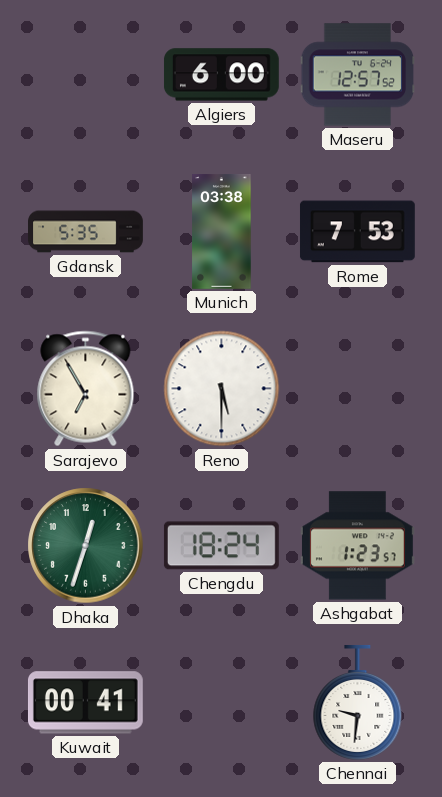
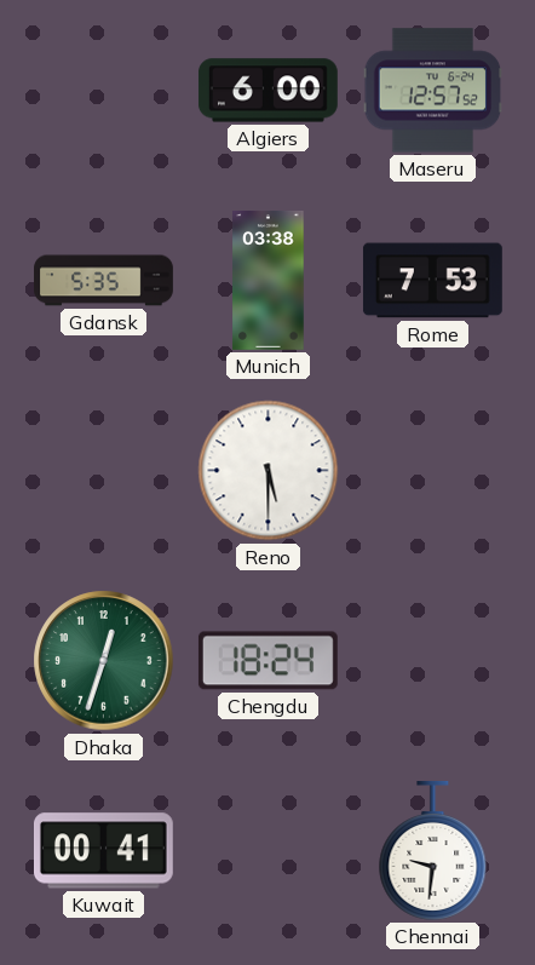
Sarajevo: 6:55 -> none
Ashgabat: 1:23 -> none
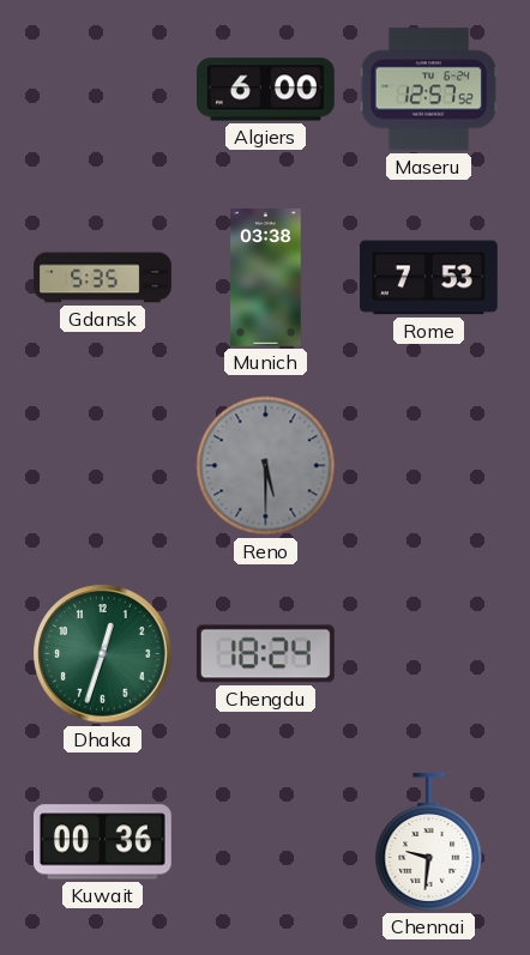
Reno dial: white -> grey
Kuwait: 00:41 -> 00:36
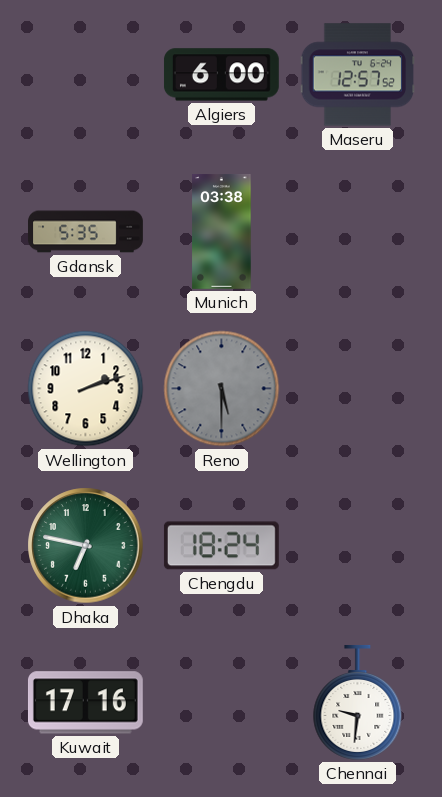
Rome: 7:53 -> none
Wellington: none -> 2:12
Dhaka: 12:33 -> 6:47
Kuwait: 00:36 -> 17:16
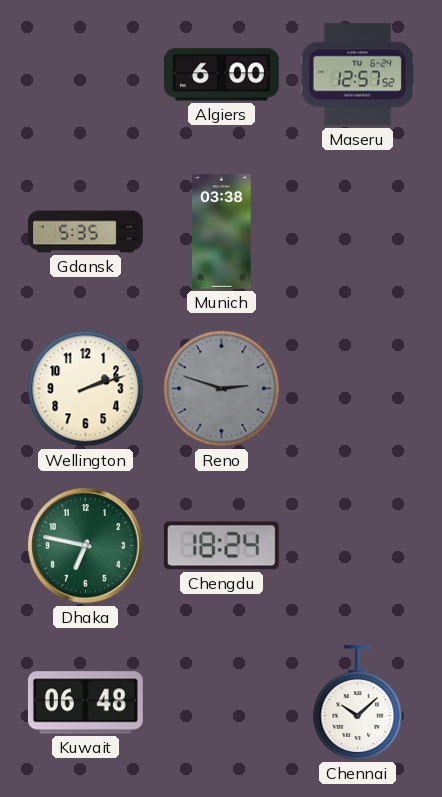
Reno: 5:30 -> 2:48
Kuwait: 17:16 -> 06:48
Chennai: 9:31 -> 10:08
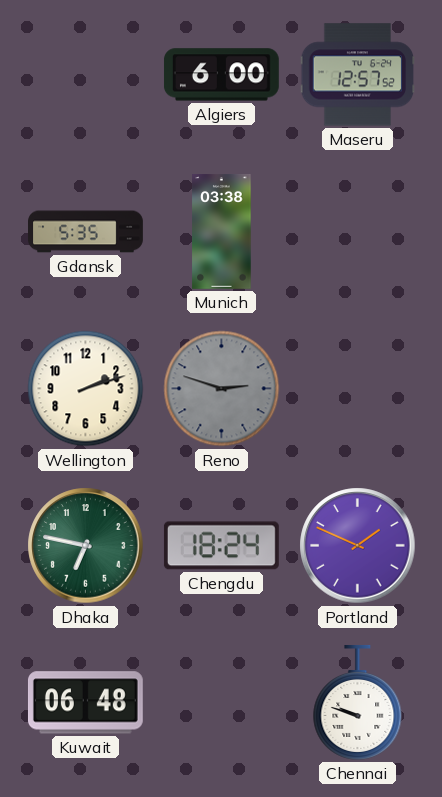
Portland: none -> 1:49
Chennai: 10:08 -> 9:48
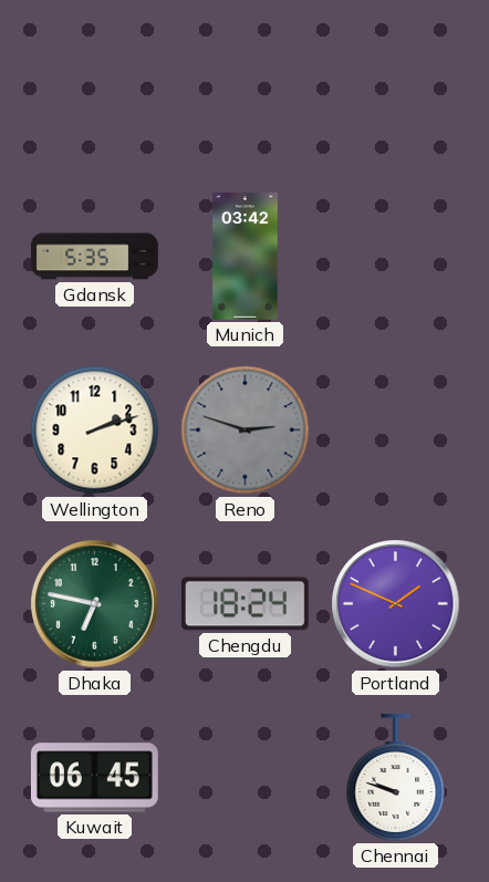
Algiers: 6:00 -> none
Maseru: 12:57 -> none
Munich: 03:38 -> 03:42
Kuwait: 06:48 -> 06:45
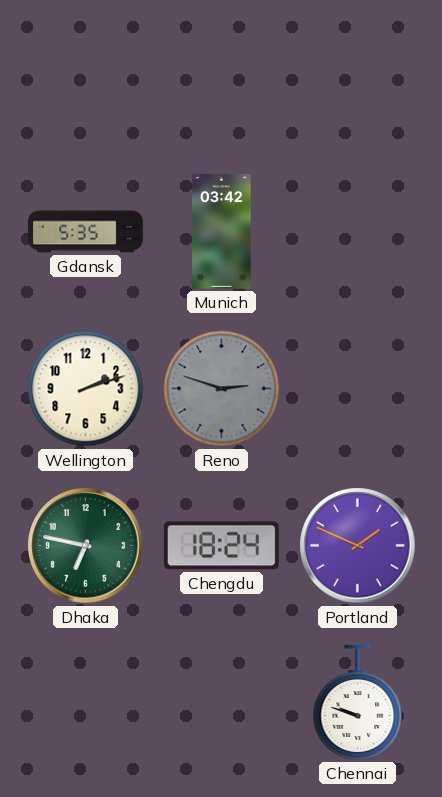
Kuwait: 06:45 -> none
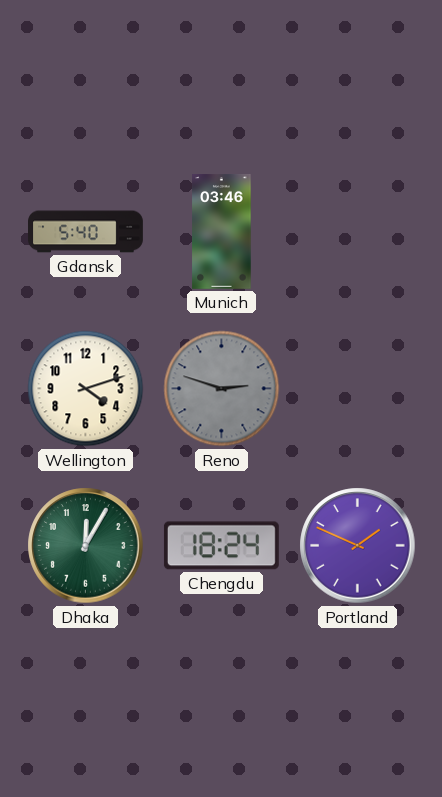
Gdansk: 5:35 -> 5:40
Munich: 03:42 -> 03:46
Wellington: 2:12 -> 4:12
Dhaka: 6:47 -> 12:05
Chennai: 9:48 -> none
